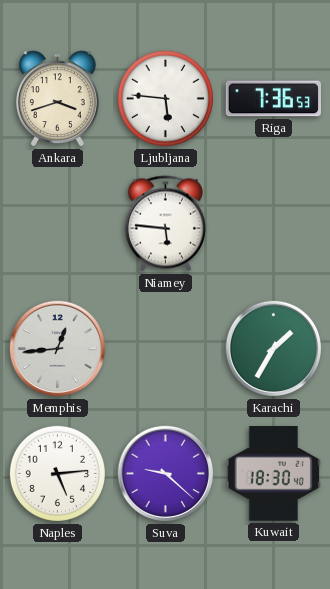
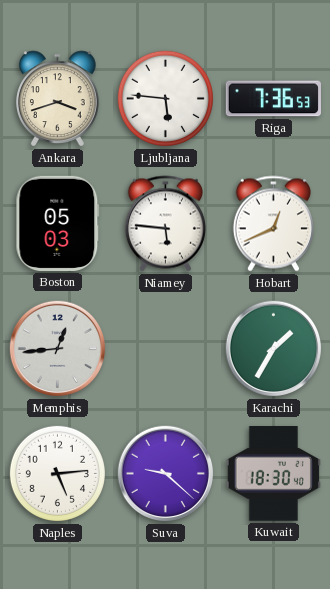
Boston: none -> 05:03
Hobart: none -> 12:41
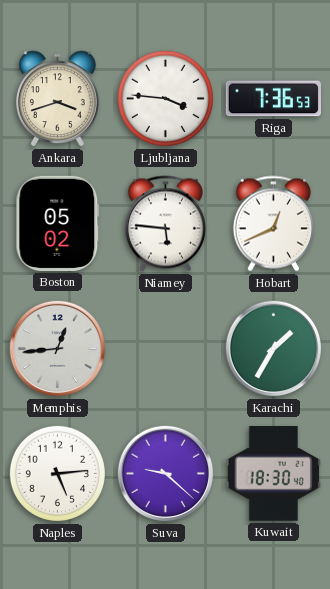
Ljubljana: 5:46 -> 3:46
Boston: 05:03 -> 05:02
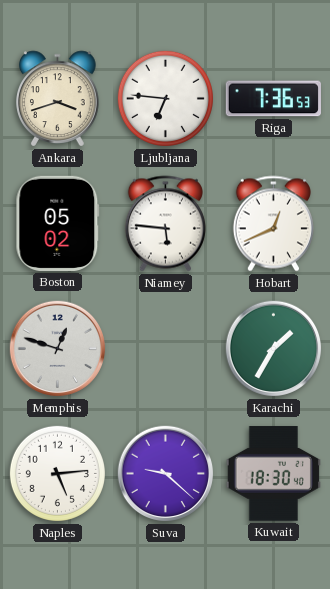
Ljubljana: 3:46 -> 6:46
Memphis: 12:44 -> 12:48
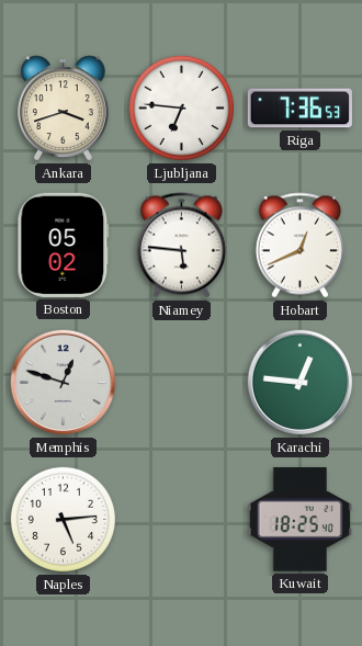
Karachi: 1:35 -> 12:46
Suva: 9:22 -> none
Kuwait: 18:30 -> 18:25
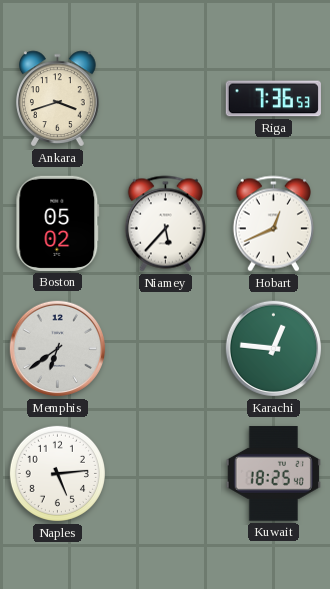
Ljubljana: 6:46 -> none
Niamey: 5:46 -> 5:37
Memphis: 12:48 -> 6:39
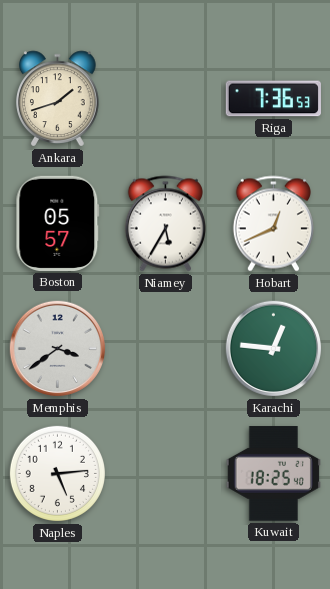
Ankara: 3:42 -> 1:42
Boston: 05:02 -> 05:57
Niamey: 5:37 -> 5:35
Memphis: 6:39 -> 3:39
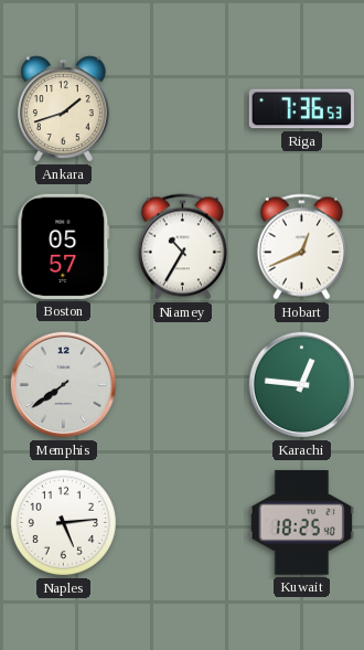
Niamey: 5:35 -> 10:35
Memphis: 3:39 -> 7:39
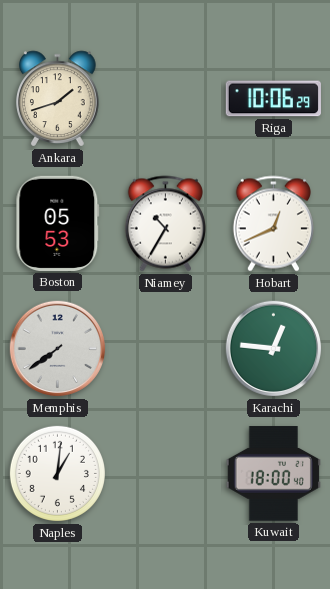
Riga: 7:36 -> 10:06
Boston: 05:57 -> 05:53
Naples: 5:14 -> 1:01
Kuwait: 18:25 -> 18:00
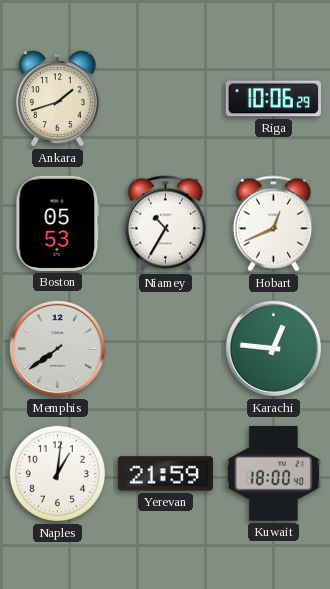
Yerevan: none -> 21:59
